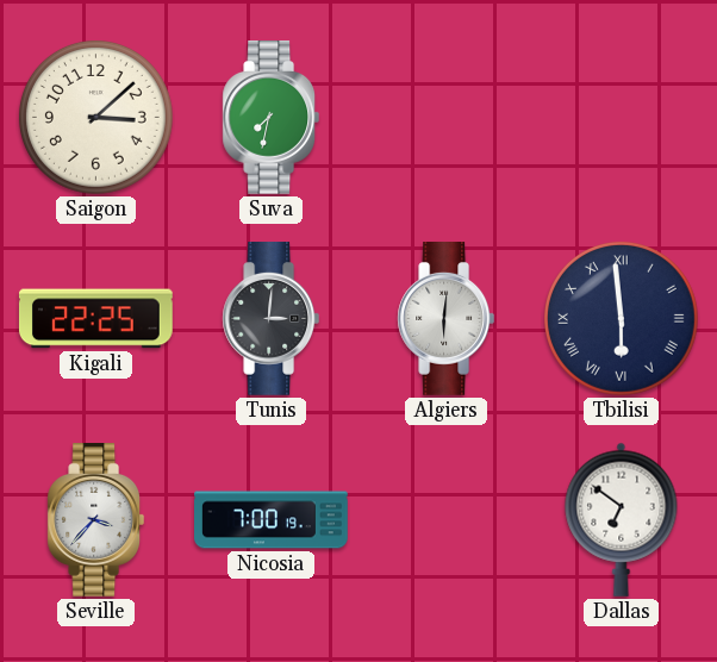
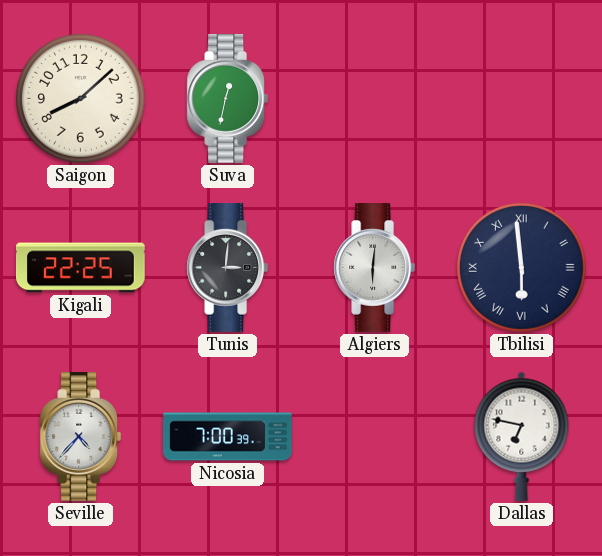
Saigon: 3:08 -> 8:08
Suva: 7:32 -> 12:32
Seville: 3:37 -> 4:37
Nicosia: 7:00:19 -> 7:00:39
Dallas: 6:51 -> 6:47
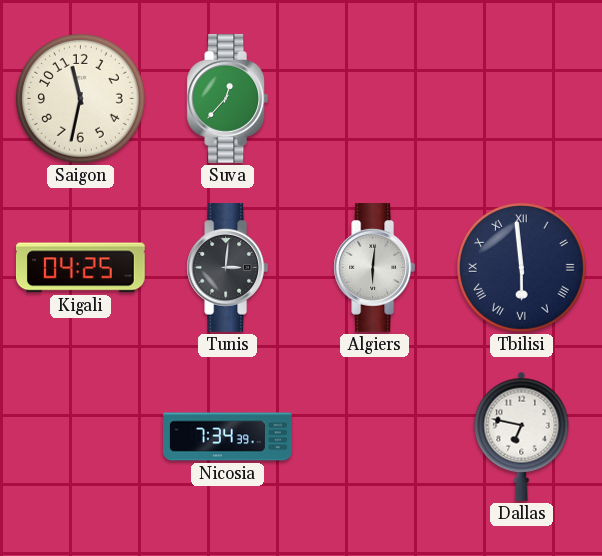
Saigon: 8:08 -> 11:32
Suva: 12:32 -> 12:37
Kigali: 22:25 -> 04:25
Seville: 4:37 -> none
Nicosia: 7:00 -> 7:34
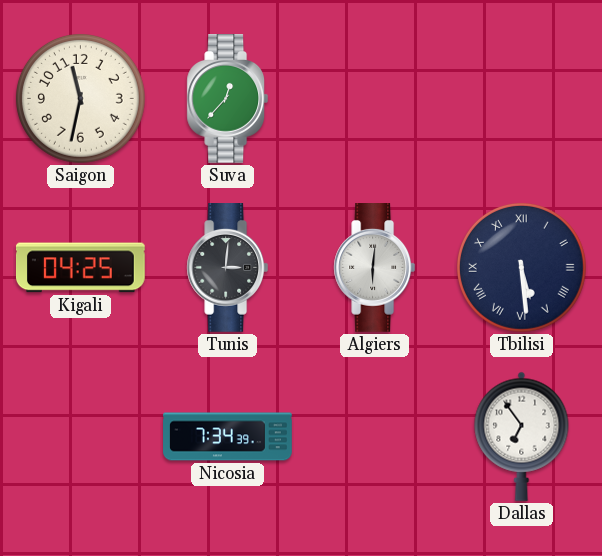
Tbilisi: 5:59 -> 5:29
Dallas: 6:47 -> 6:54
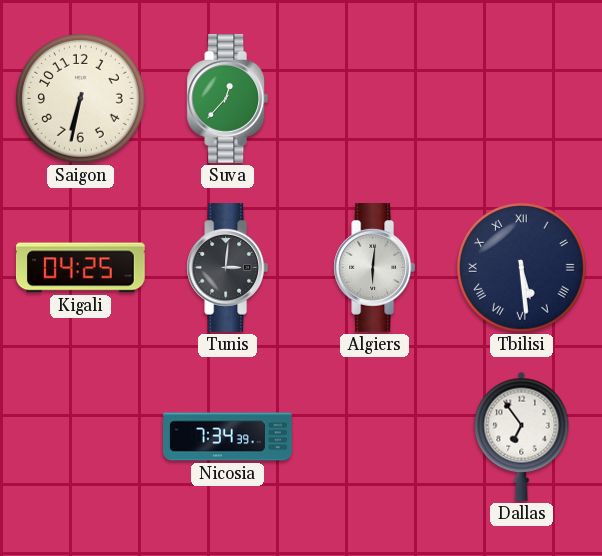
Saigon: 11:32 -> 6:32
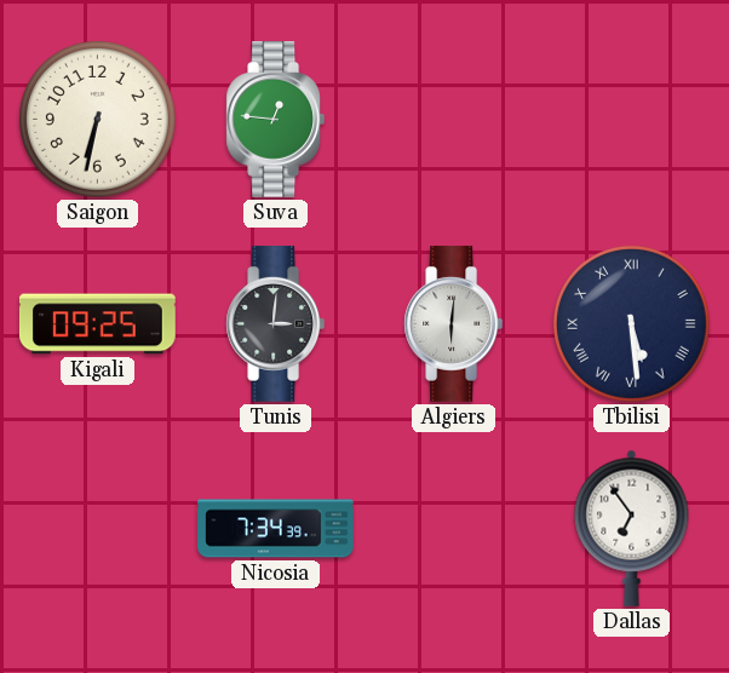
Suva: 12:37 -> 12:46
Kigali: 04:25 -> 09:25
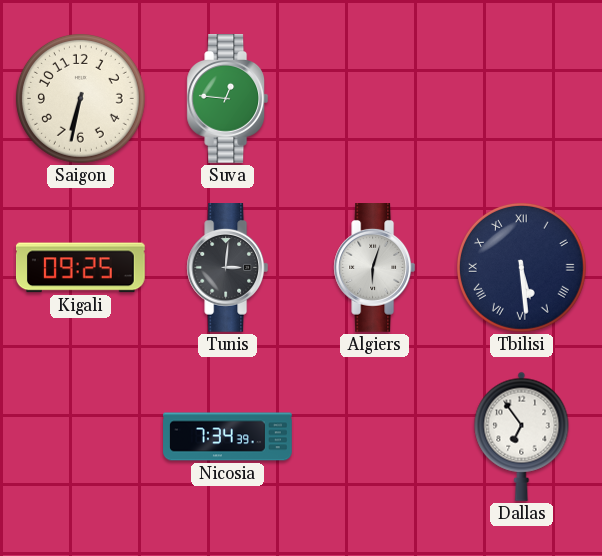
Algiers: 6:01 -> 6:03
